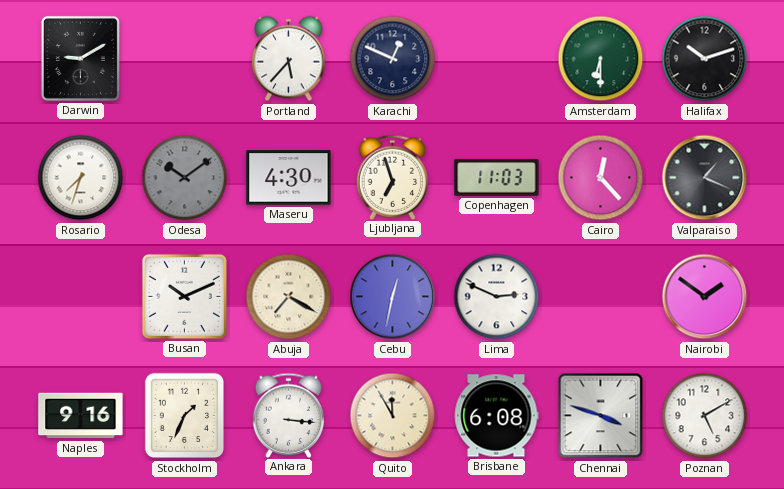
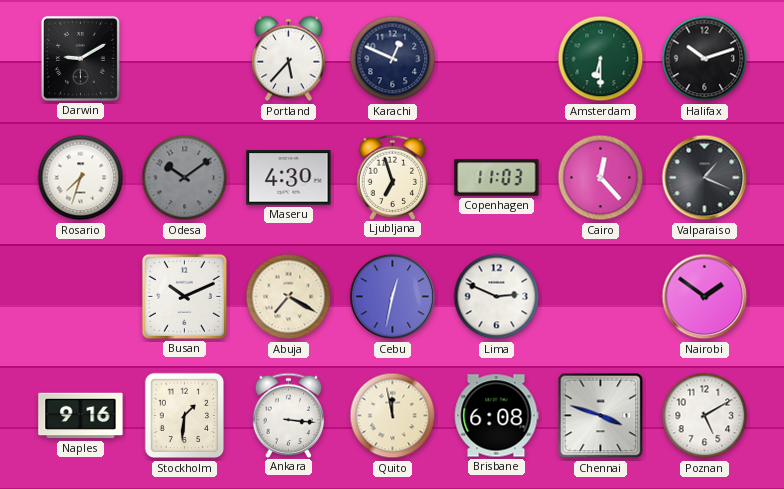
Stockholm: 1:34 -> 1:31
Quito: 11:55 -> 11:58
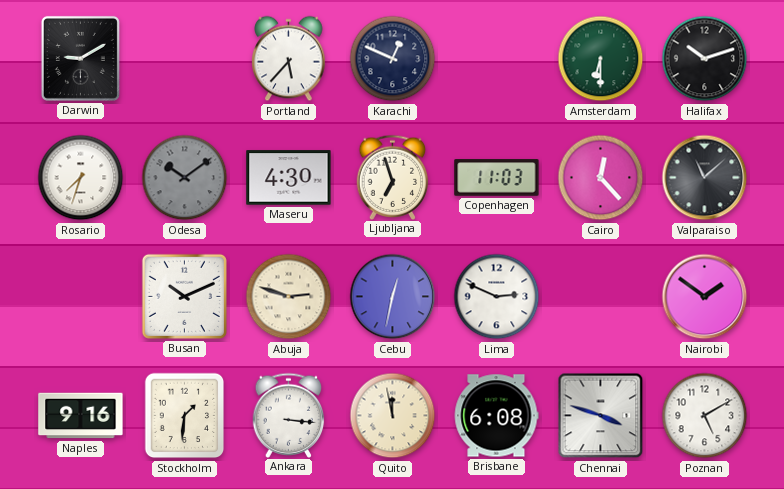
Valparaiso: 1:19 -> 11:08
Abuja: 7:20 -> 2:48
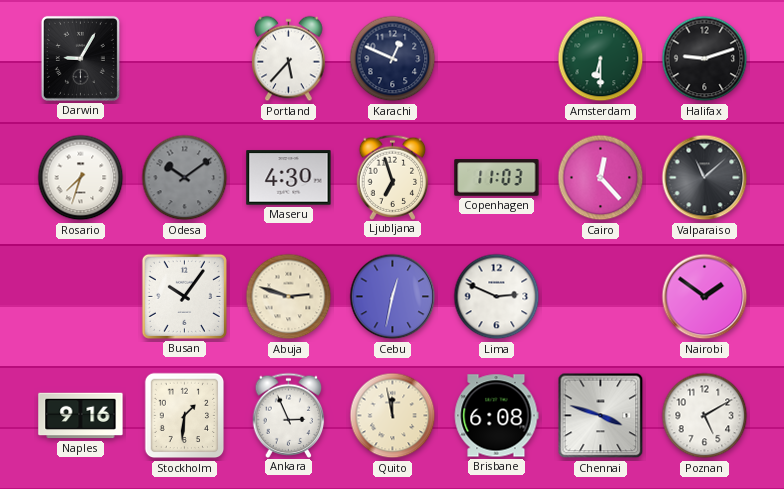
Darwin: 9:10 -> 9:05
Halifax: 10:12 -> 9:12
Busan: 10:11 -> 10:06
Ankara: 3:16 -> 2:56
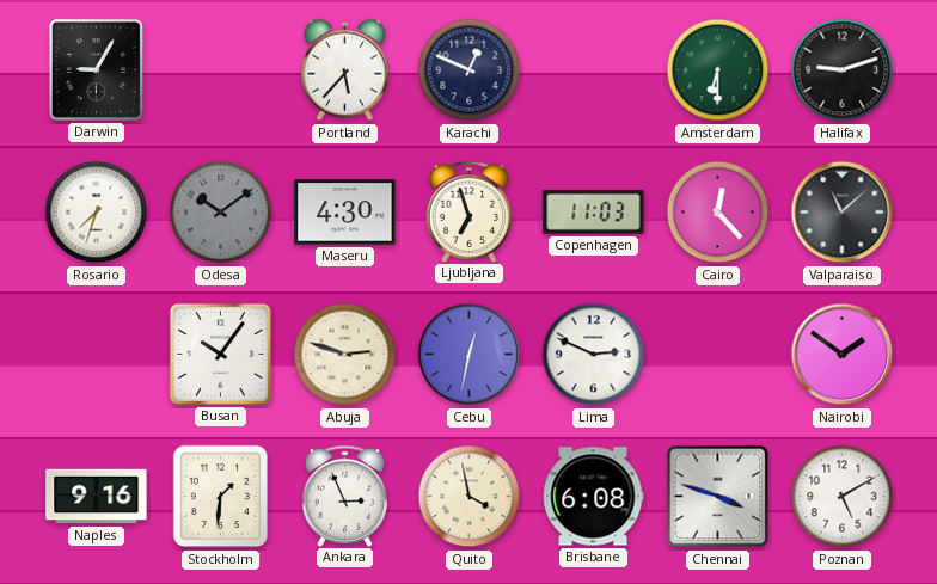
Quito: 11:58 -> 3:58
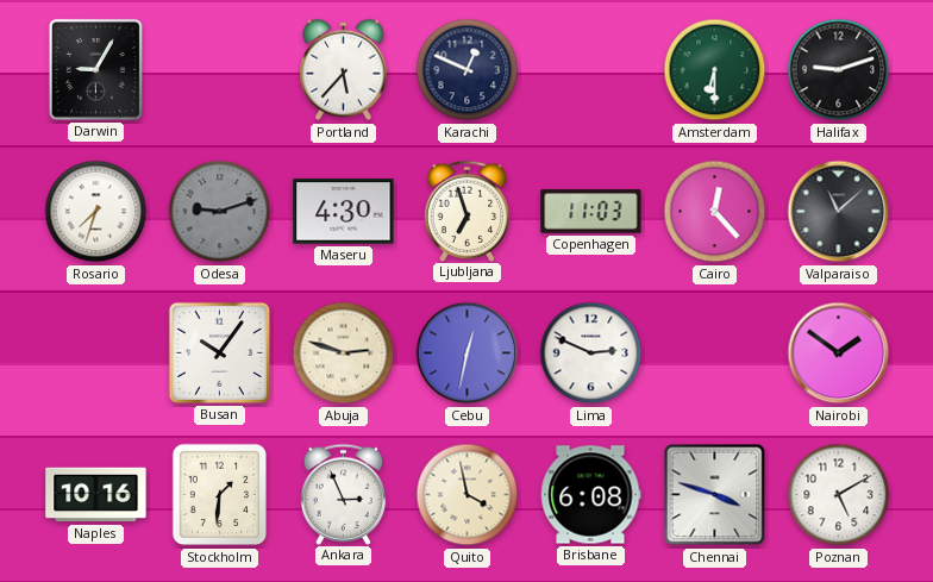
Odesa: 10:09 -> 9:12
Naples: 9:16 -> 10:16
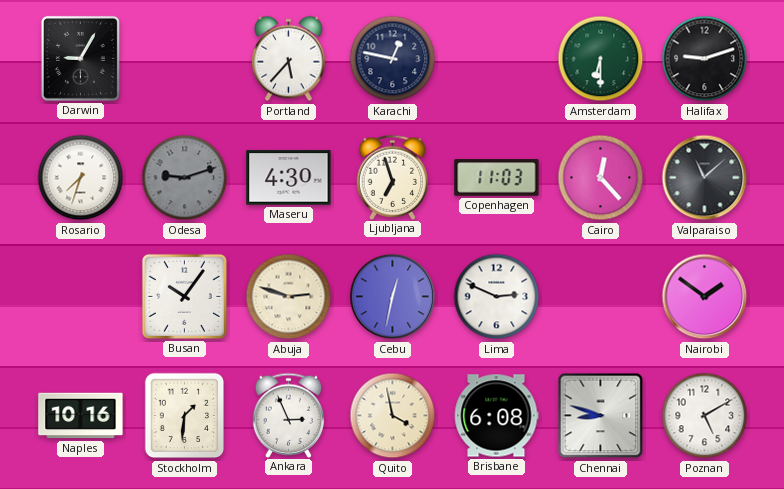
Karachi: 12:49 -> 12:47
Chennai: 3:48 -> 8:48
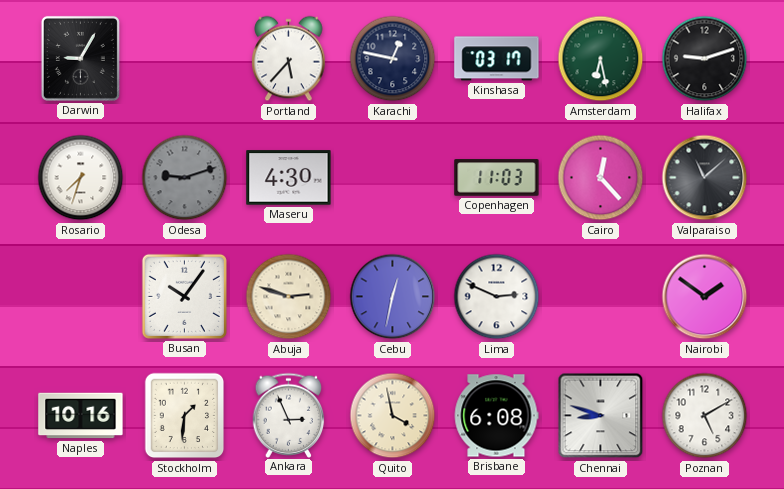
Kinshasa: none -> 03:17
Amsterdam: 6:30 -> 6:28
Ljubljana: 6:57 -> none
